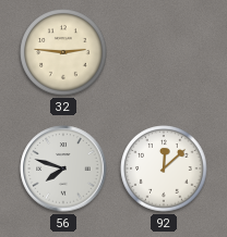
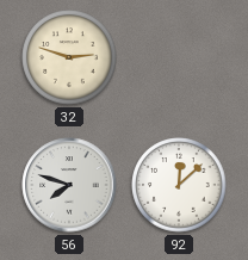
32: 2:46 -> 2:48
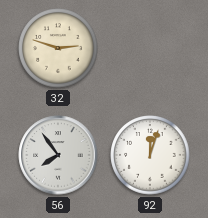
56: 7:48 -> 7:54
92: 12:08 -> 12:03
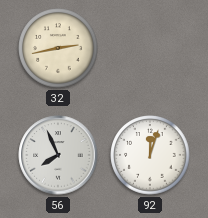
32: 2:48 -> 2:43
56: 7:54 -> 7:56
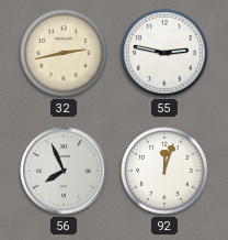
55: none -> 2:47
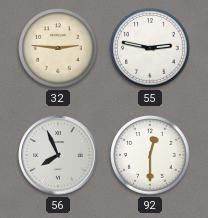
32: 2:43 -> 2:46
92: 12:03 -> 12:30
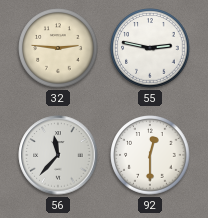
56: 7:56 -> 11:37
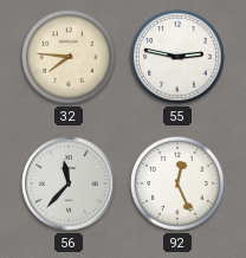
32: 2:46 -> 7:46
92: 12:30 -> 12:26
